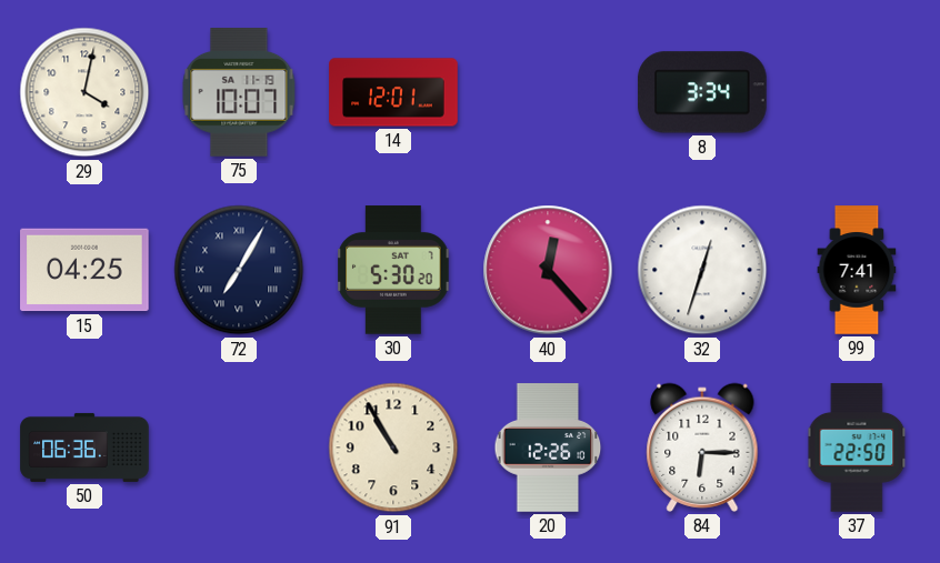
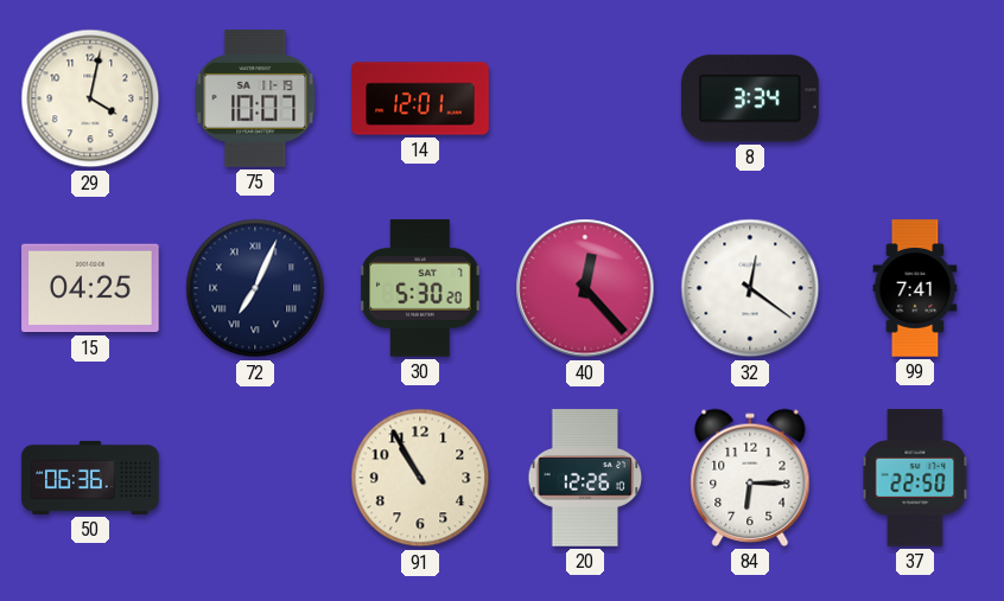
72: 7:05 -> 7:04
32: 12:33 -> 12:21
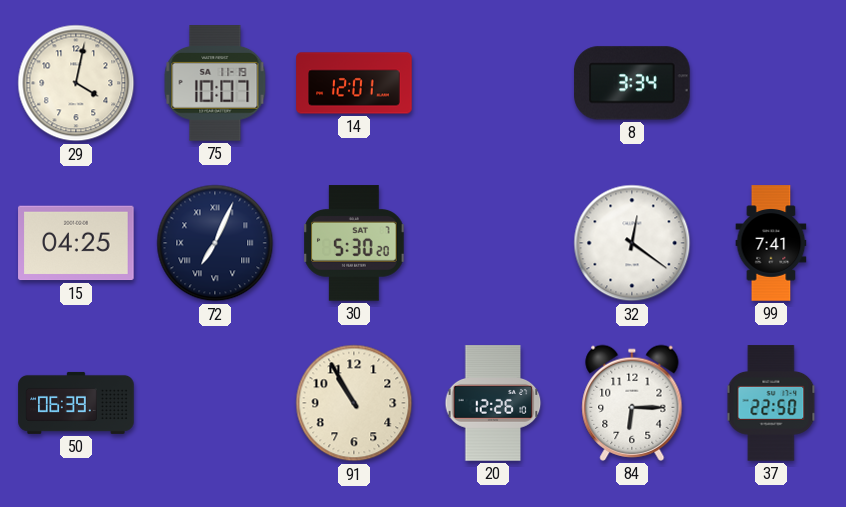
40: 12:23 -> none
50: 06:36 -> 06:39
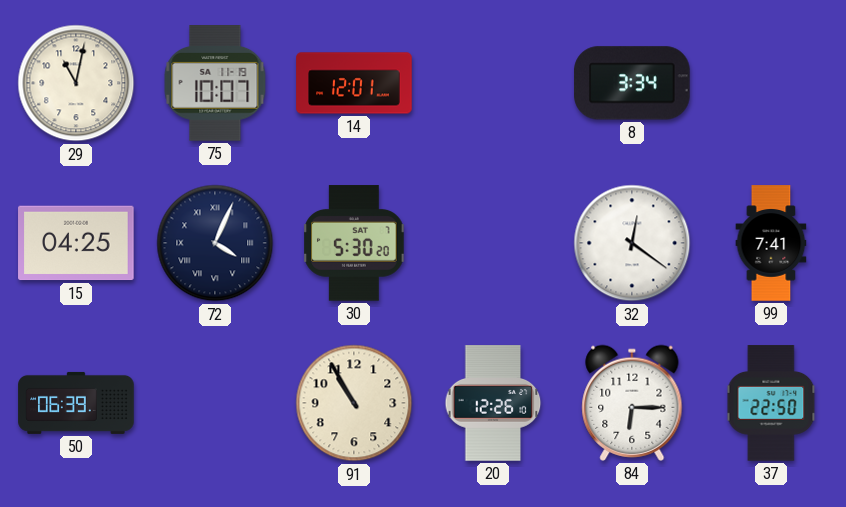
29: 4:02 -> 11:02
72: 7:04 -> 4:04
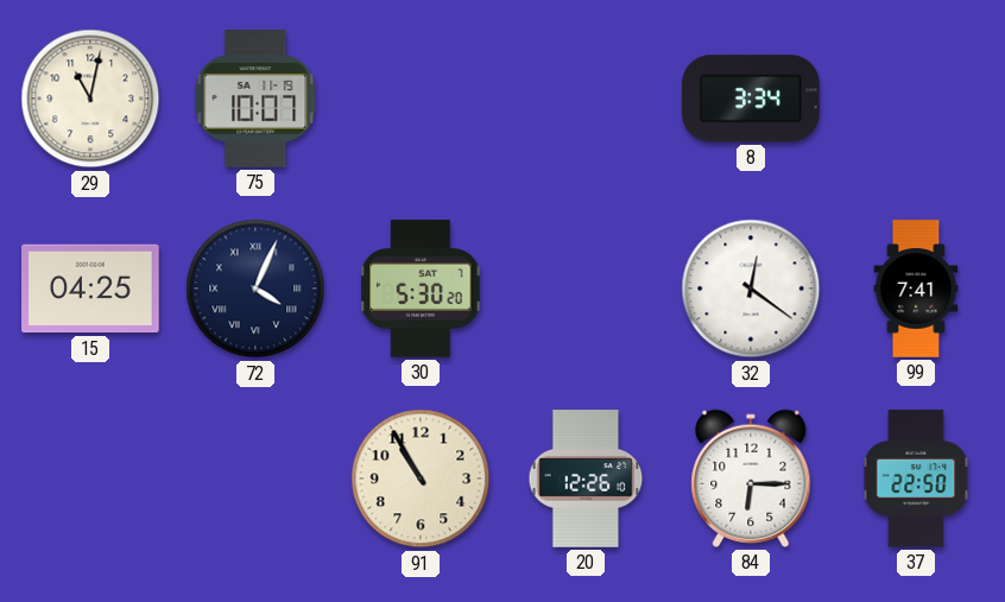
14: 12:01 -> none
50: 06:39 -> none
